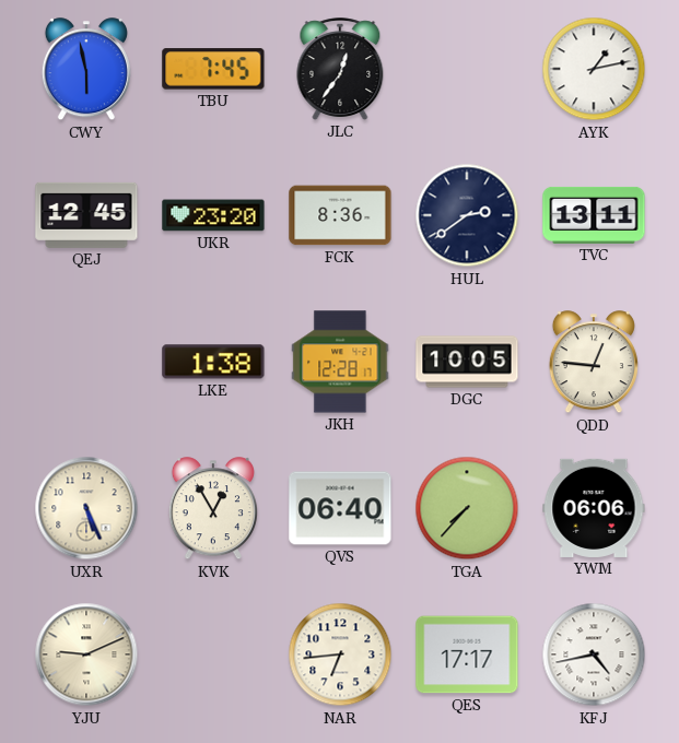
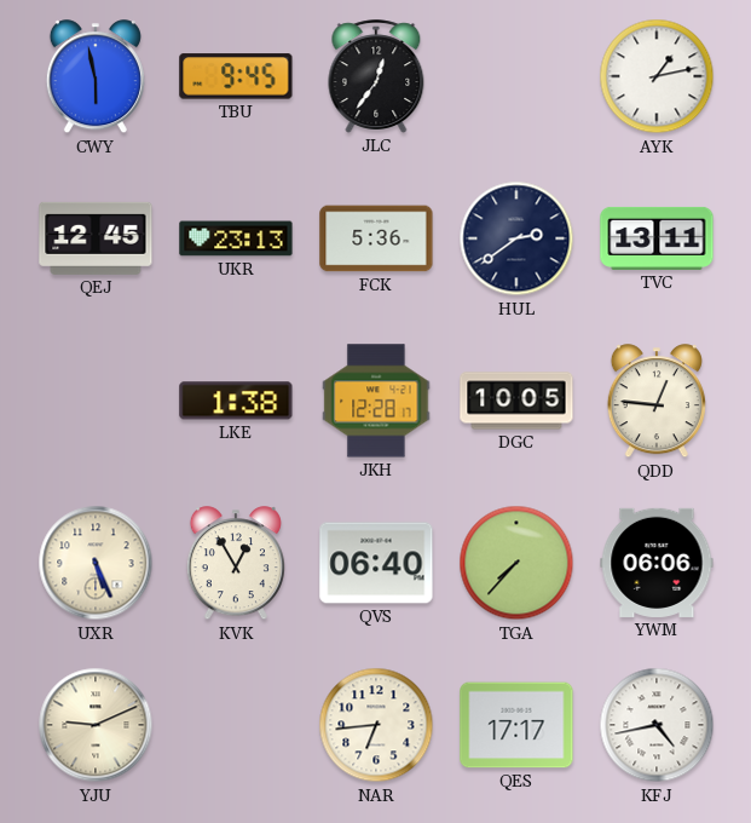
TBU: 7:45 -> 9:45
UKR: 23:20 -> 23:13
FCK: 8:36 -> 5:36
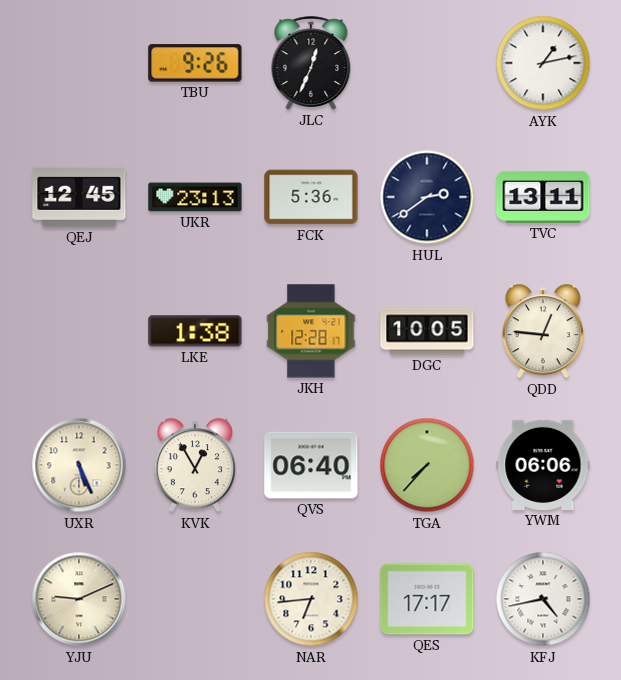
CWY: 5:58 -> none
TBU: 9:45 -> 9:26
JLC: 12:36 -> 12:34
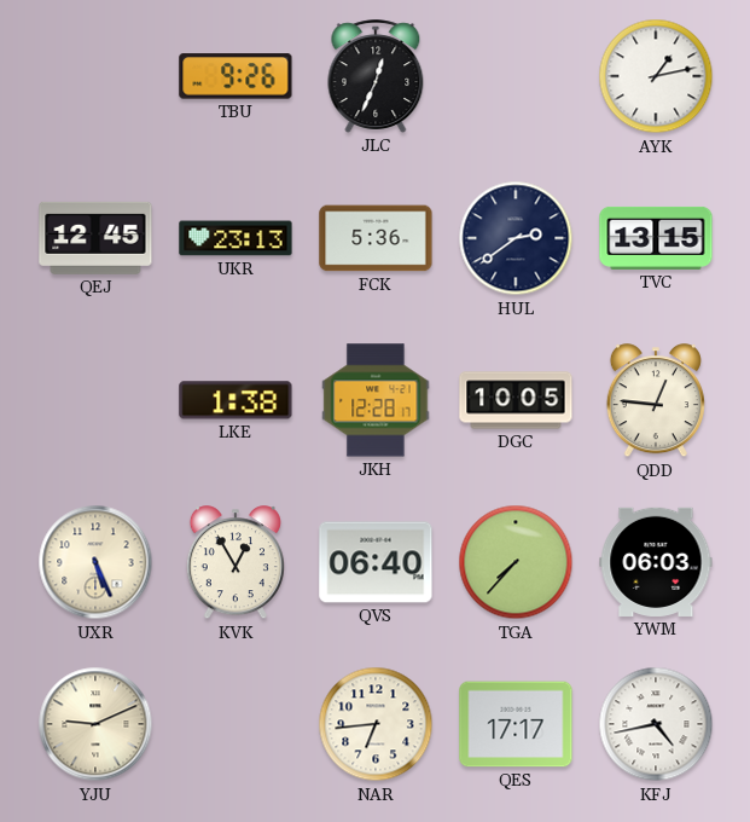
TVC: 13:11 -> 13:15
YWM: 06:06 -> 06:03
